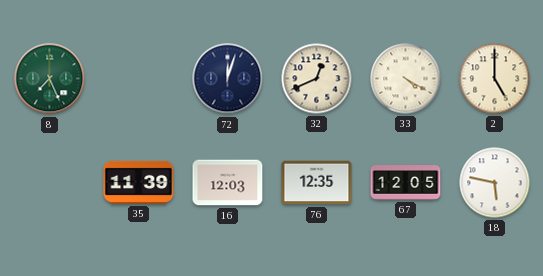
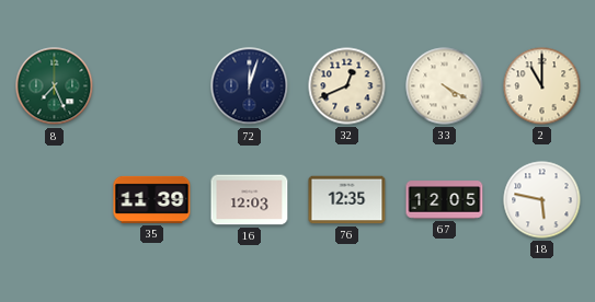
2: 5:00 -> 11:00
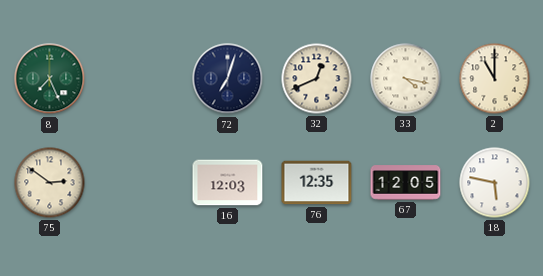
72: 12:03 -> 7:03
33: 4:20 -> 4:17
75: none -> 2:51
35: 11:39 -> none
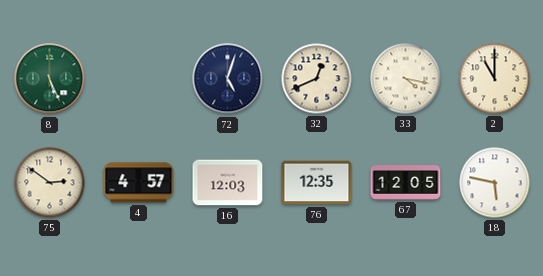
8: 7:26 -> 5:26
72: 7:03 -> 5:03
4: none -> 4:57
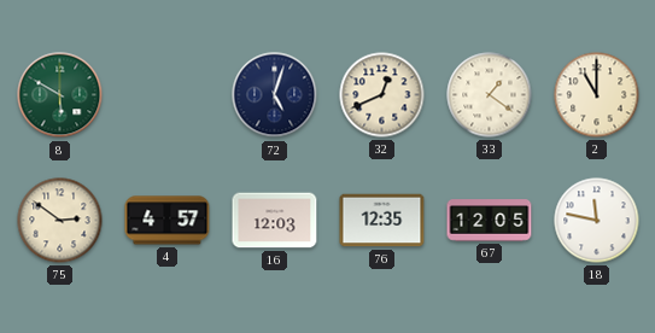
8: 5:26 -> 5:50
33: 4:17 -> 1:21
18: 5:47 -> 11:47
